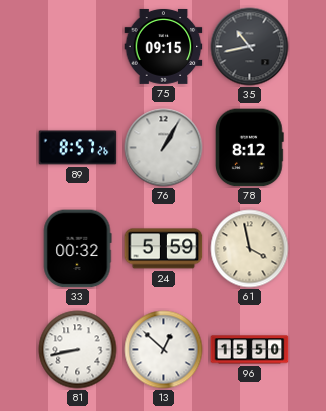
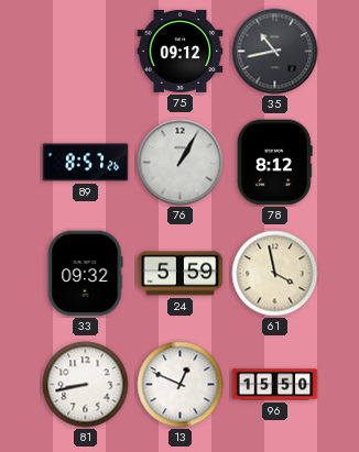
75: 09:15 -> 09:12
33: 00:32 -> 09:32
13: 12:52 -> 12:49
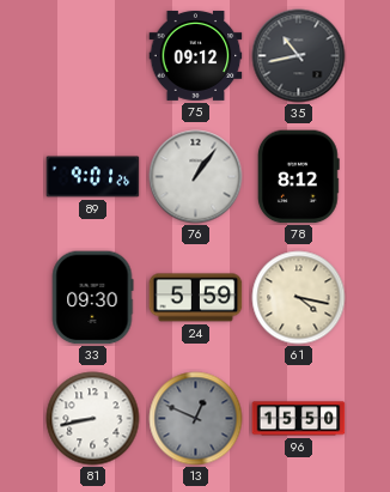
89: 8:57 -> 9:01
76: 1:05 -> 1:06
33: 09:32 -> 09:30
61: 3:58 -> 4:17
13 dial: white -> grey
